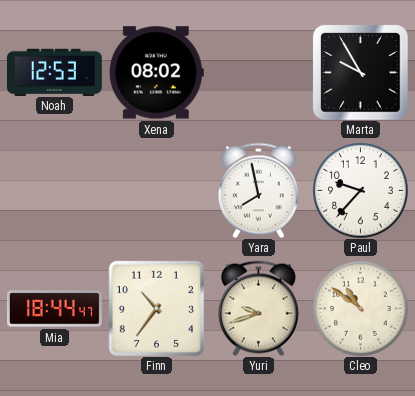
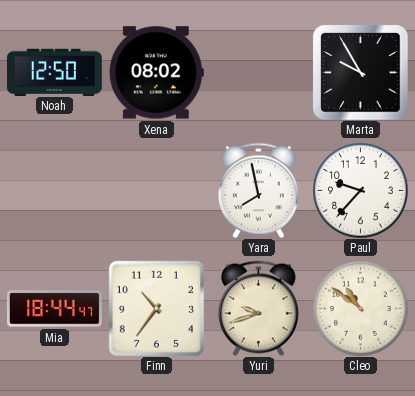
Noah: 12:53 -> 12:50
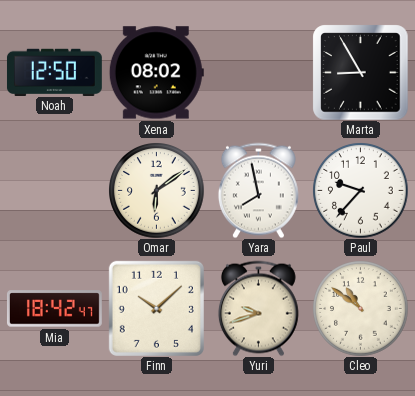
Marta: 9:55 -> 8:55
Omar: none -> 6:09
Mia: 18:44 -> 18:42
Finn: 10:36 -> 10:08
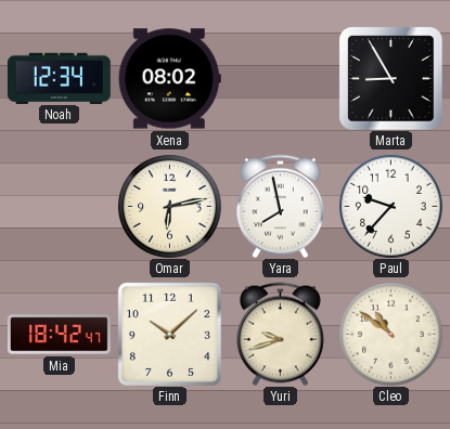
Noah: 12:50 -> 12:34
Omar: 6:09 -> 6:13
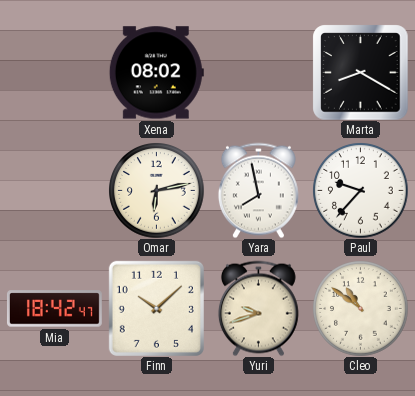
Noah: 12:34 -> none
Marta: 8:55 -> 8:20
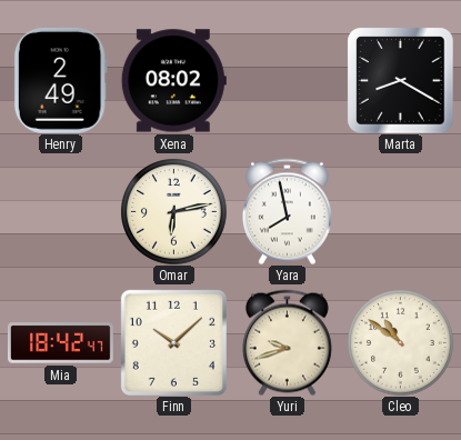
Henry: none -> 2:49
Paul: 9:37 -> none
